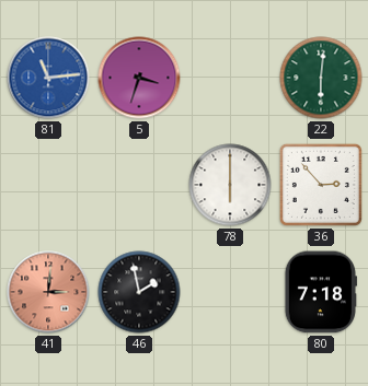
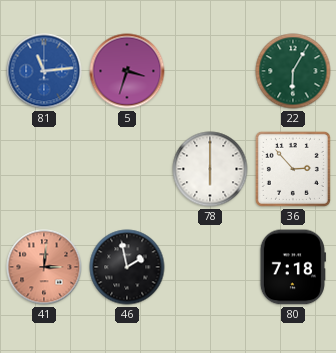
22: 6:01 -> 6:05
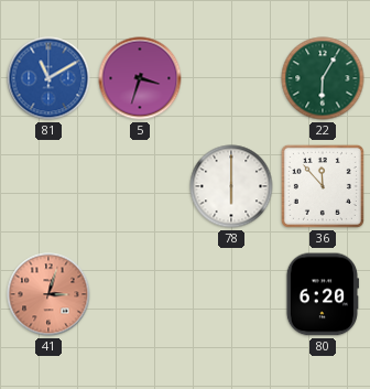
81: 11:14 -> 11:10
36: 2:53 -> 11:53
41: 3:01 -> 3:03
46: 1:58 -> none
80: 7:18 -> 6:20
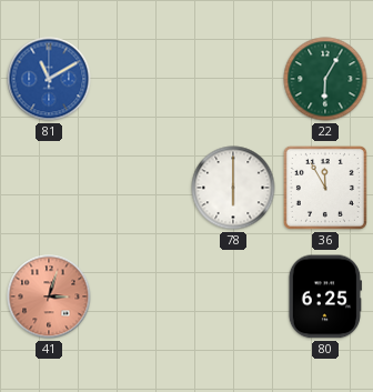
5: 3:33 -> none
36: 11:53 -> 11:55
80: 6:20 -> 6:25
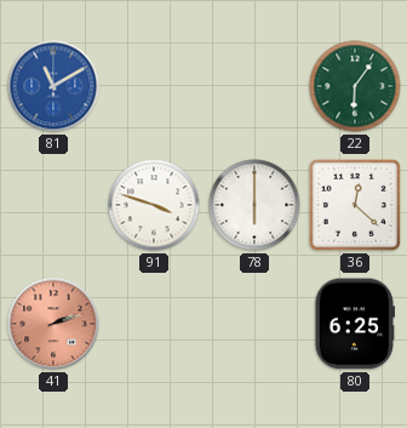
22: 6:05 -> 6:06
91: none -> 3:48
36: 11:55 -> 12:22
41: 3:03 -> 2:12
